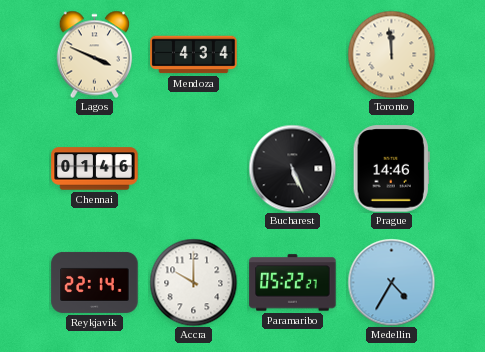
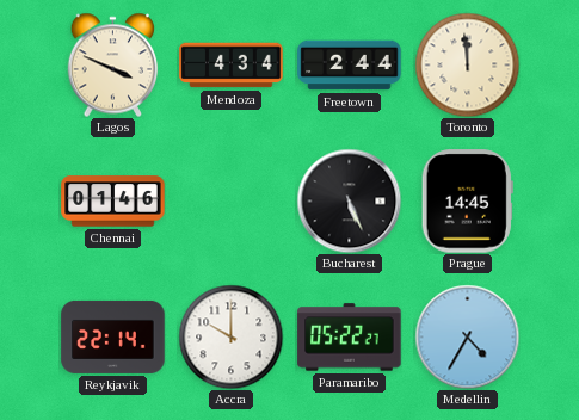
Freetown: none -> 2:44
Prague: 14:46 -> 14:45
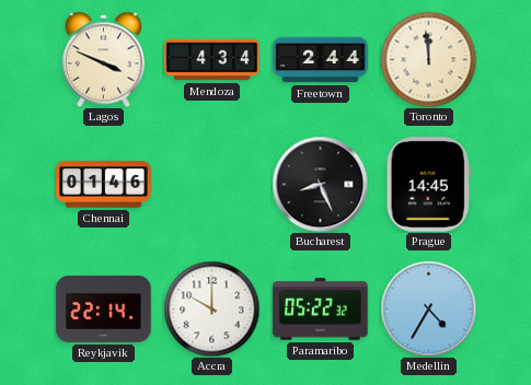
Bucharest: 5:26 -> 8:26
Paramaribo: 05:22:27 -> 05:22:32
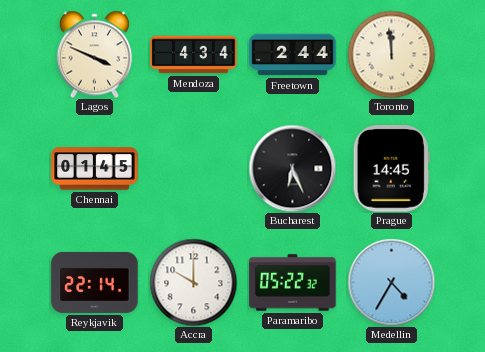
Chennai: 01:46 -> 01:45
Bucharest: 8:26 -> 6:26
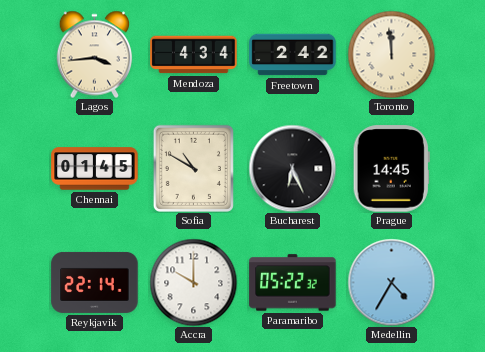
Lagos: 3:49 -> 3:44
Freetown: 2:44 -> 2:42
Sofia: none -> 10:50
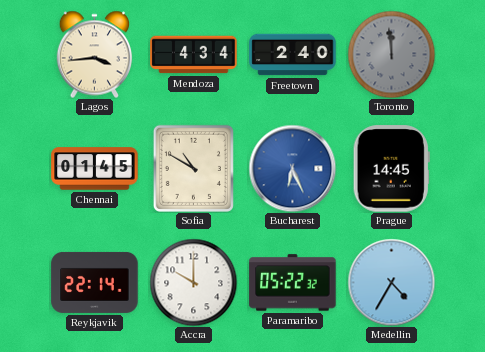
Freetown: 2:42 -> 2:40
Toronto dial: cream -> grey
Bucharest dial: black -> blue
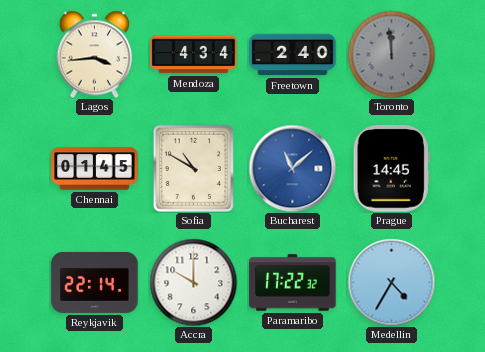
Bucharest: 6:26 -> 11:08
Paramaribo: 05:22 -> 17:22
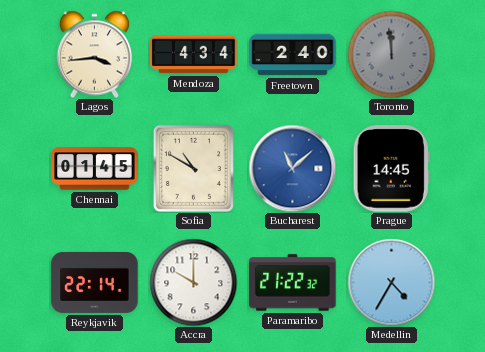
Paramaribo: 17:22 -> 21:22
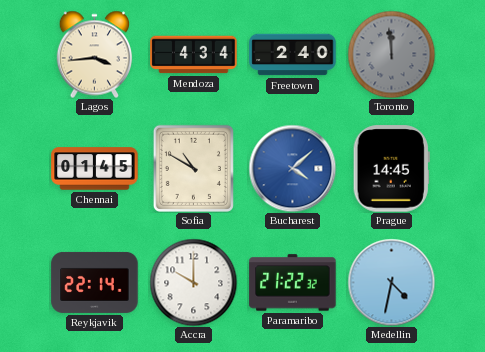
Bucharest: 11:08 -> 4:08
Medellin: 4:35 -> 4:32
